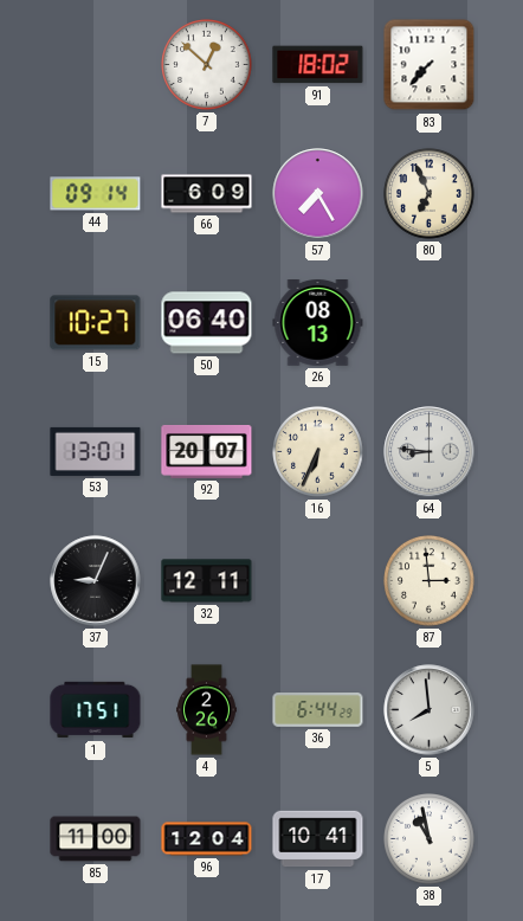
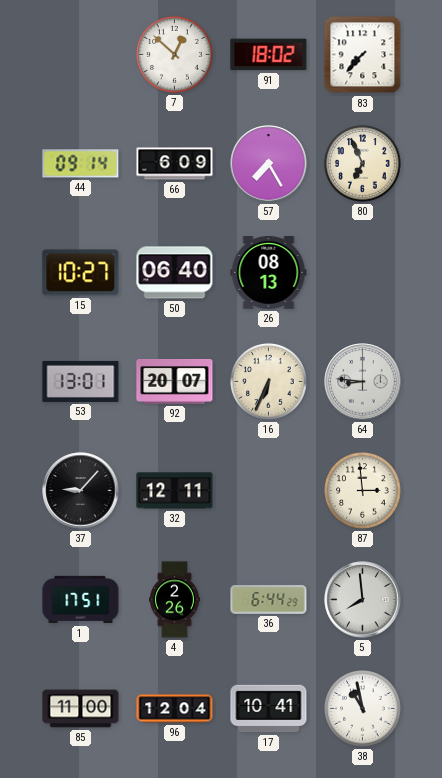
37: 9:04 -> 9:07
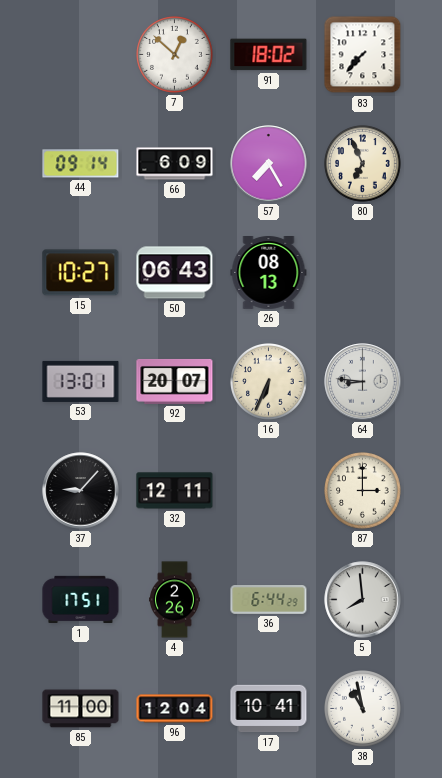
50: 06:40 -> 06:43
87: 2:59 -> 3:00
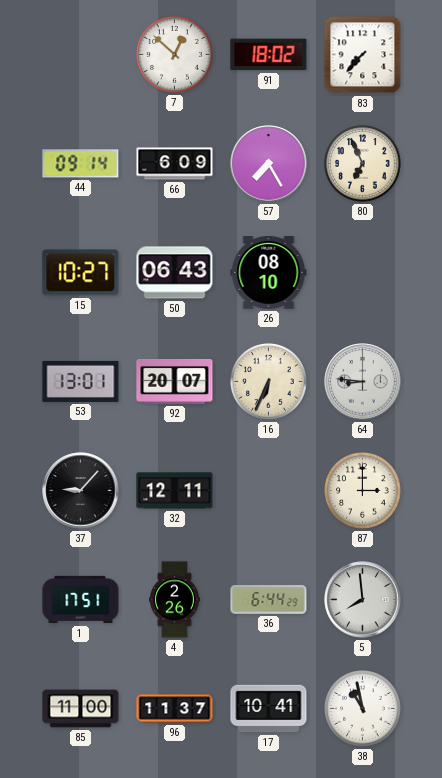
26: 08:13 -> 08:10
96: 12:04 -> 11:37
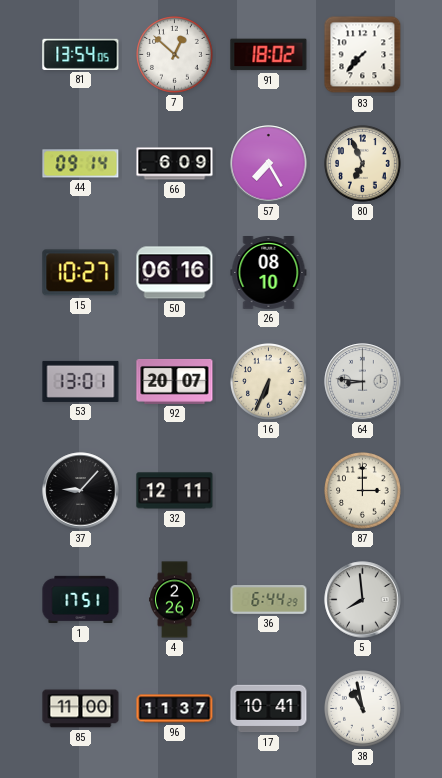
81: none -> 13:54
50: 06:43 -> 06:16
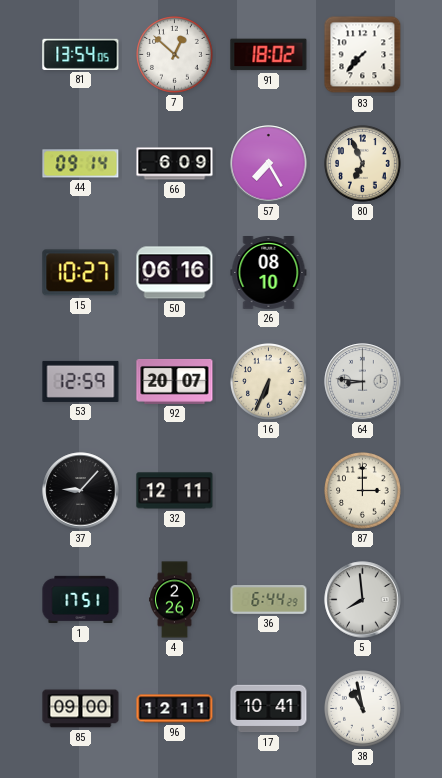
53: 13:01 -> 12:59
85: 11:00 -> 09:00
96: 11:37 -> 12:11
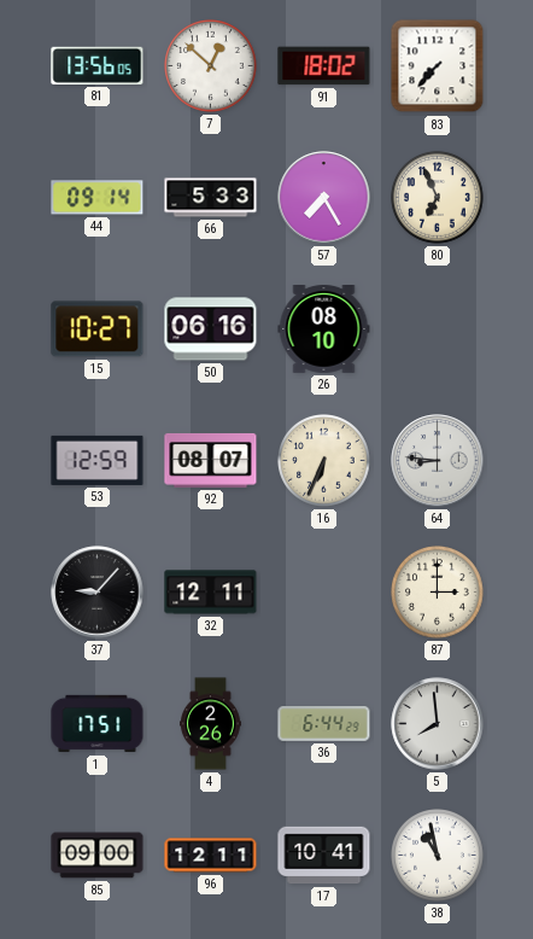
81: 13:54 -> 13:56
66: 6:09 -> 5:33
92: 20:07 -> 08:07
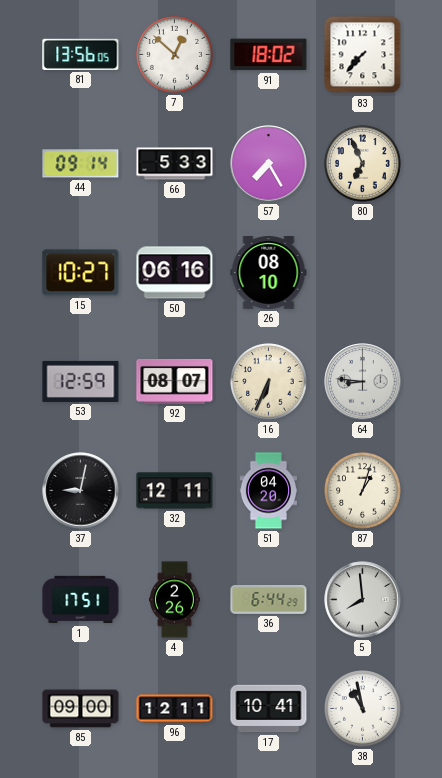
37: 9:07 -> 9:02
51: none -> 04:20
87: 3:00 -> 1:03
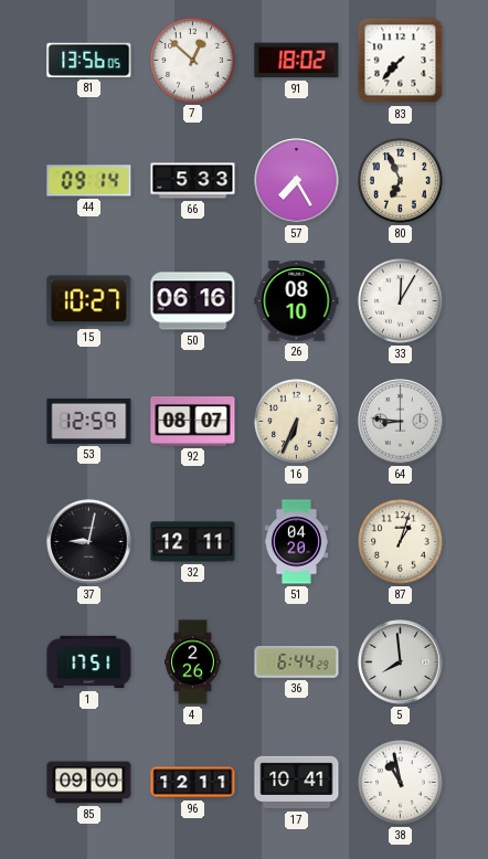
33: none -> 12:05
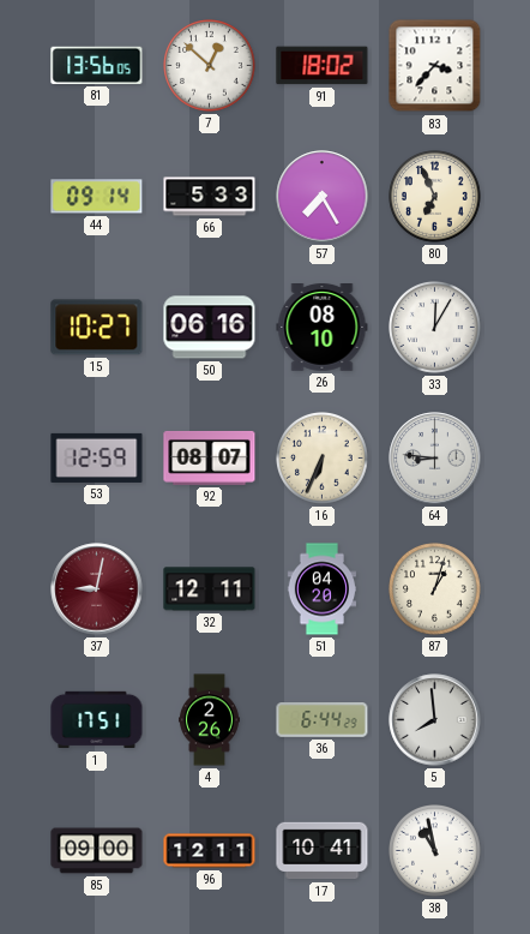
83: 7:37 -> 3:37
37 dial: black -> burgundy
